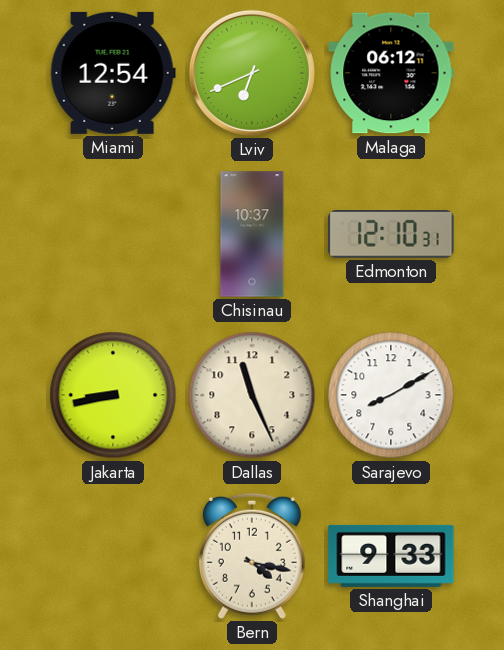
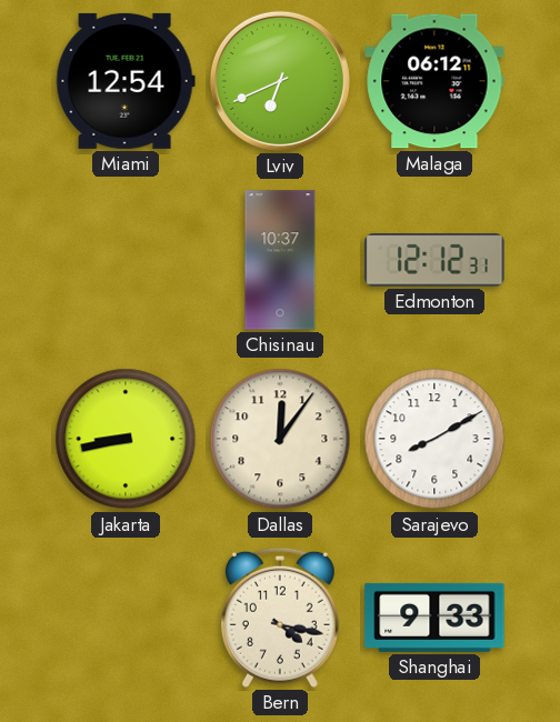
Edmonton: 12:10 -> 12:12
Dallas: 11:26 -> 12:06
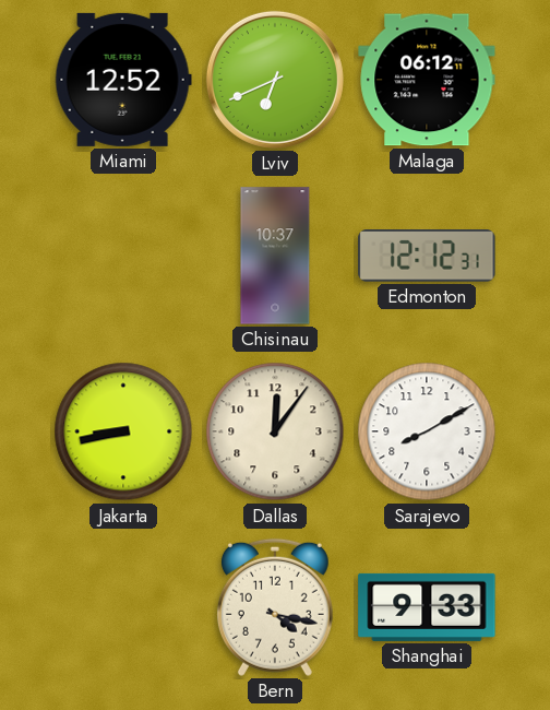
Miami: 12:54 -> 12:52
